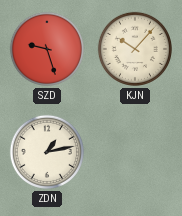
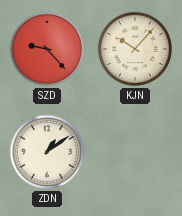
SZD: 9:27 -> 9:23
ZDN: 1:13 -> 1:09
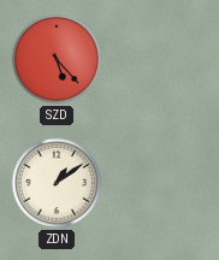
SZD: 9:23 -> 5:23
KJN: 10:07 -> none
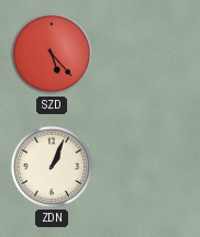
ZDN: 1:09 -> 1:04
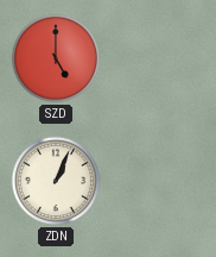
SZD: 5:23 -> 5:00
